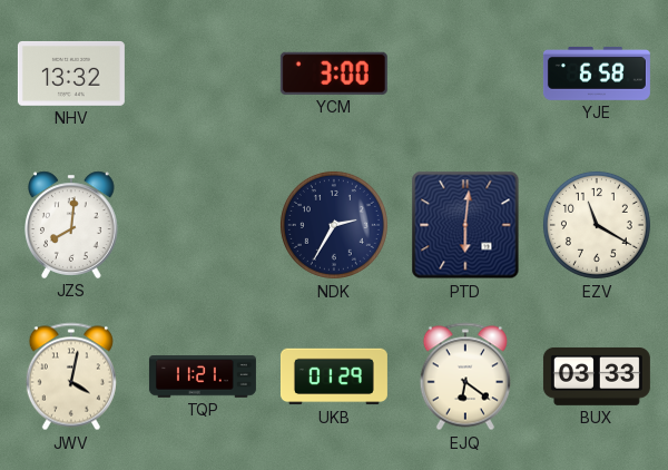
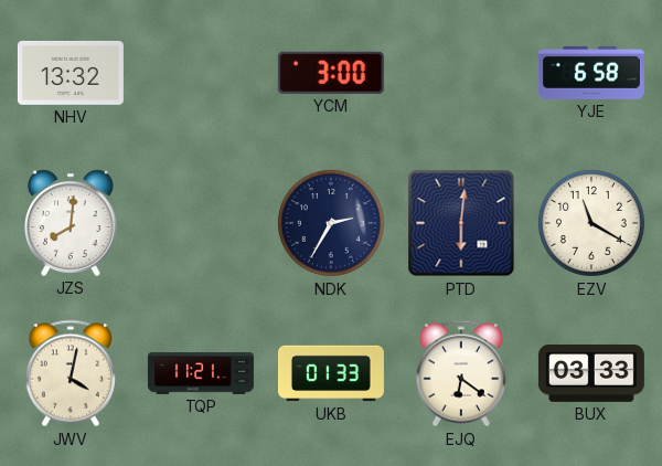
UKB: 01:29 -> 01:33
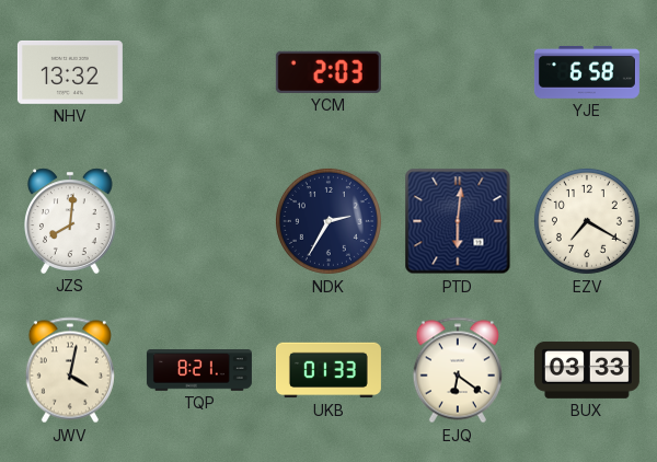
YCM: 3:00 -> 2:03
EZV: 11:20 -> 7:20
TQP: 11:21 -> 8:21
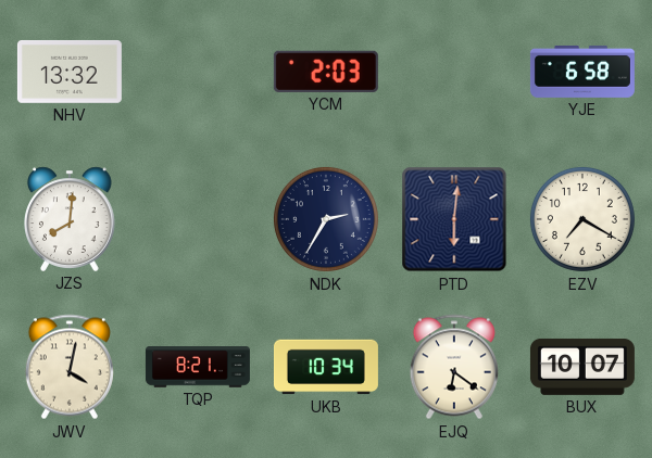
UKB: 01:33 -> 10:34
BUX: 03:33 -> 10:07
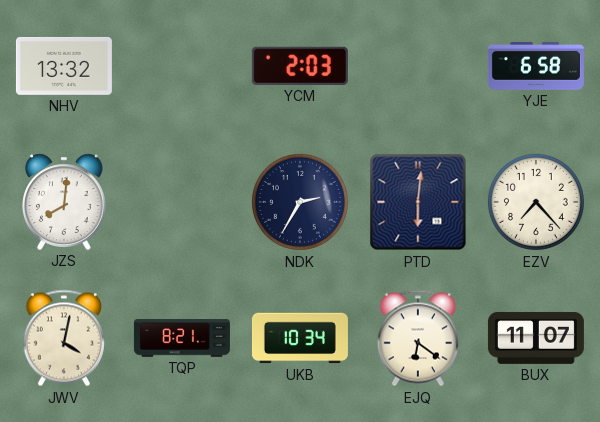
EZV: 7:20 -> 7:23
BUX: 10:07 -> 11:07
